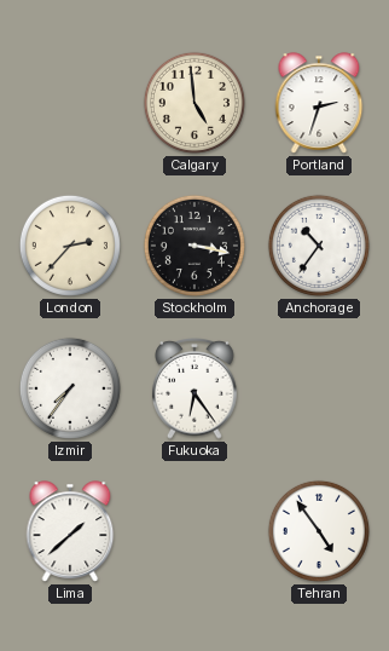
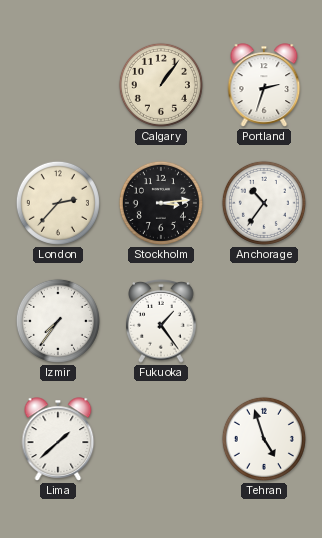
Calgary: 4:59 -> 1:06
Stockholm: 3:17 -> 3:14
Fukuoka: 6:24 -> 1:24
Tehran: 4:54 -> 4:57
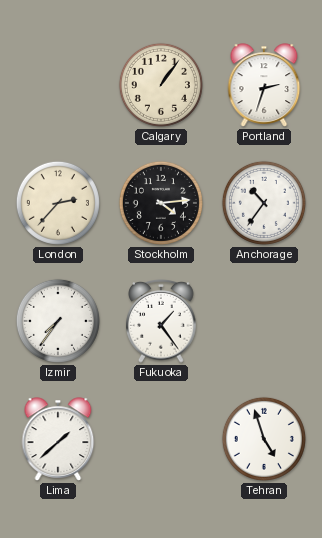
Stockholm: 3:14 -> 4:14
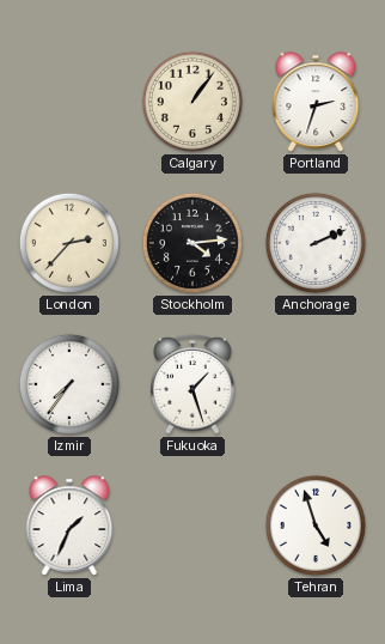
Anchorage: 10:36 -> 2:11
Fukuoka: 1:24 -> 1:27
Lima: 1:38 -> 1:34
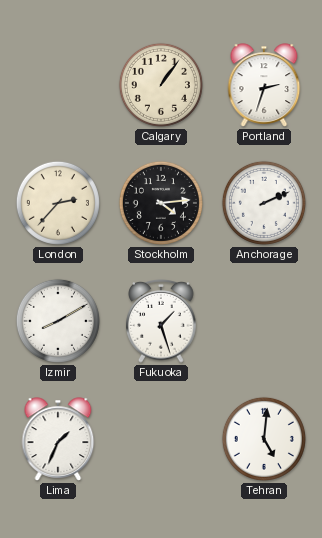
Izmir: 7:36 -> 8:10
Tehran: 4:57 -> 5:01
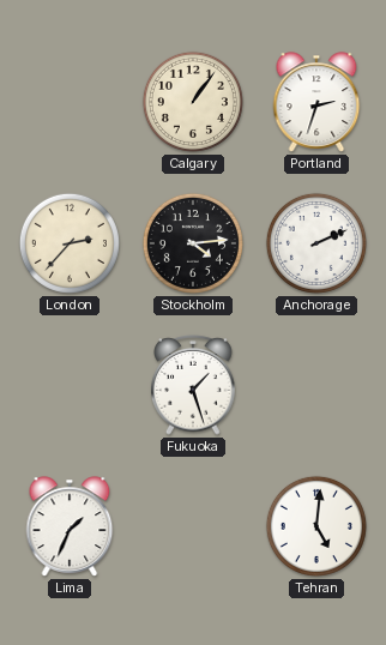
Izmir: 8:10 -> none
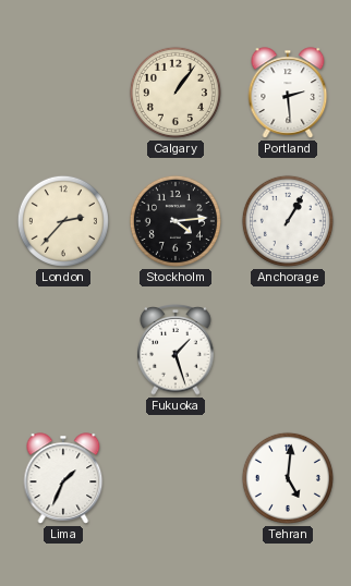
Portland: 2:33 -> 2:29
Anchorage: 2:11 -> 1:05
